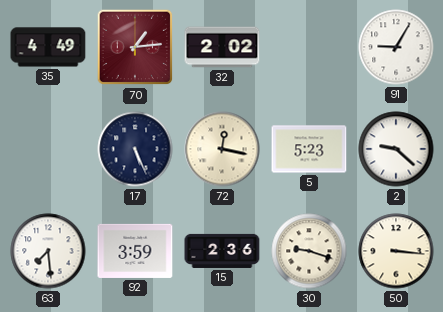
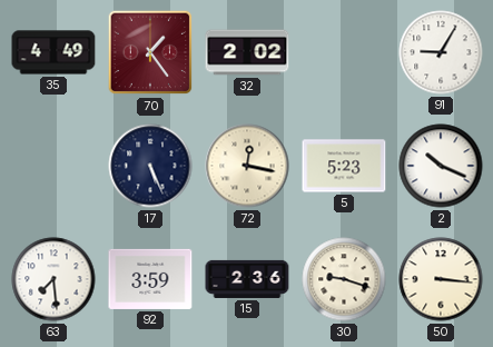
70: 1:14 -> 1:24
2: 9:22 -> 10:19
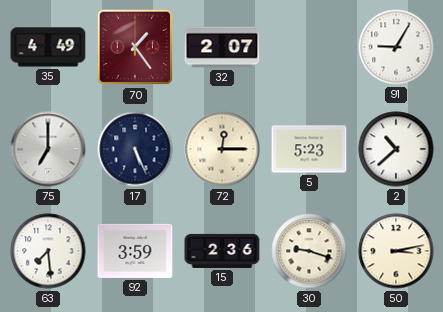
32: 2:02 -> 2:07
75: none -> 7:00
72: 12:17 -> 12:15
2: 10:19 -> 10:38
50: 3:16 -> 3:13
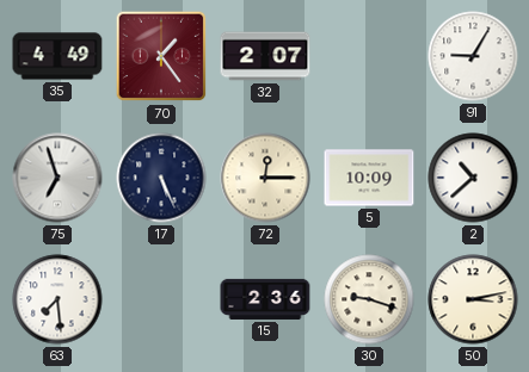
75: 7:00 -> 6:57
5: 5:23 -> 10:09
92: 3:59 -> none
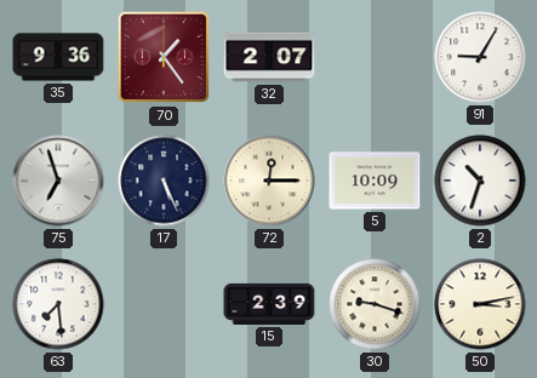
35: 4:49 -> 9:36
2: 10:38 -> 10:33
15: 2:36 -> 2:39
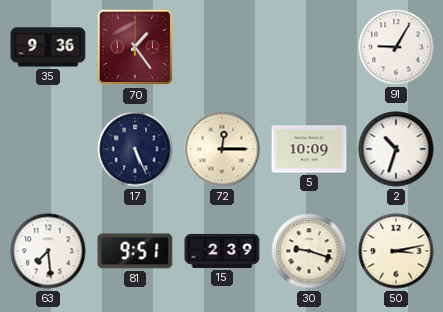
32: 2:07 -> none
75: 6:57 -> none
81: none -> 9:51
